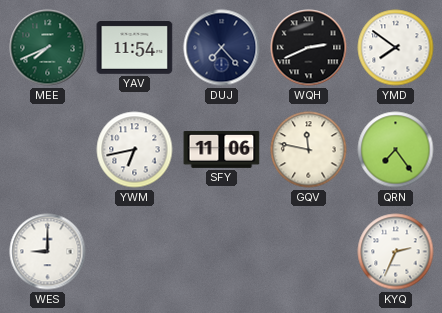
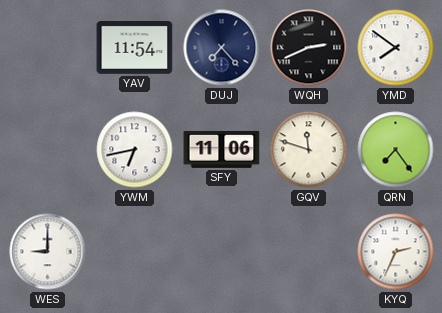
MEE: 7:41 -> none
GQV: 11:47 -> 11:48
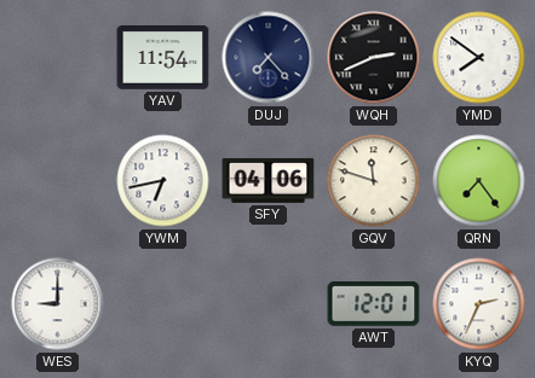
SFY: 11:06 -> 04:06
AWT: none -> 12:01
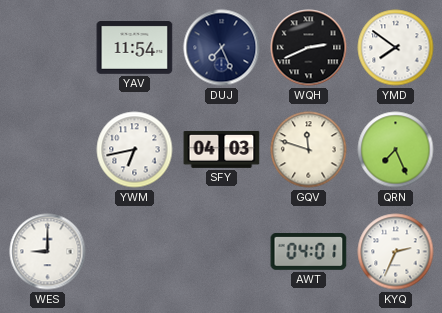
DUJ: 7:23 -> 7:26
SFY: 04:06 -> 04:03
QRN: 7:24 -> 7:26
AWT: 12:01 -> 04:01
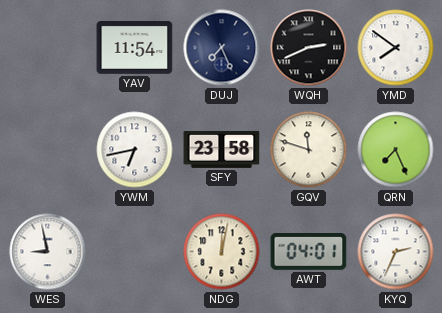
SFY: 04:03 -> 23:58
WES: 9:00 -> 8:58
NDG: none -> 12:02
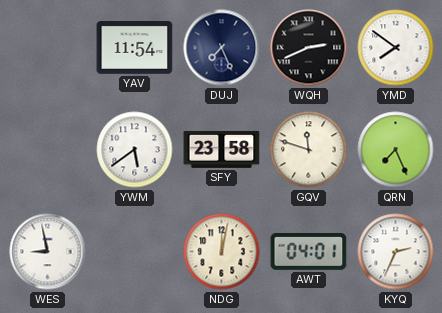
YWM: 6:43 -> 5:39
